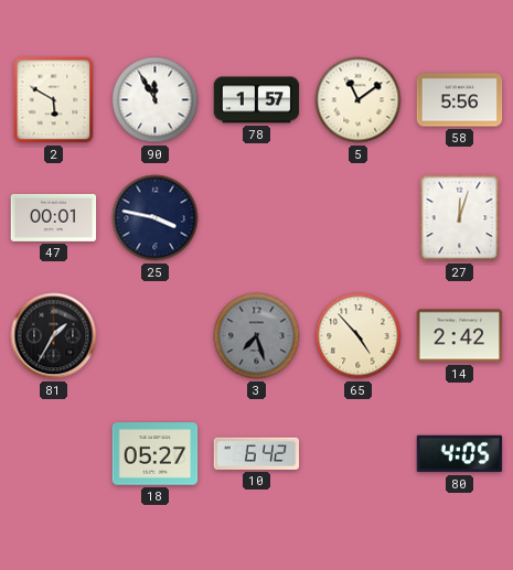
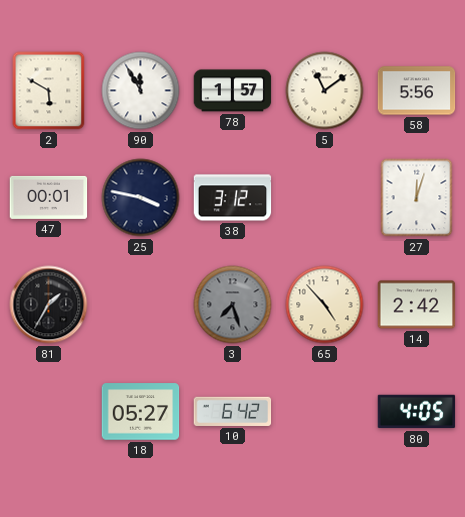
38: none -> 3:12
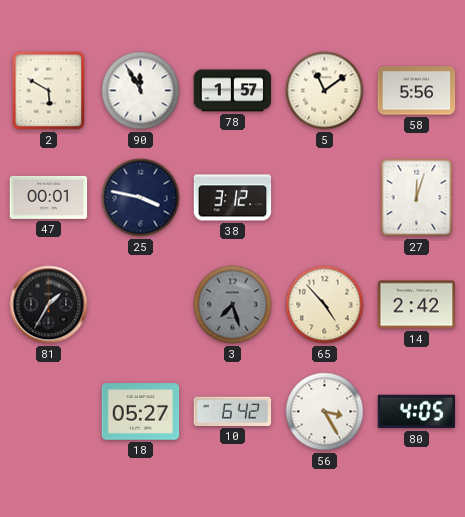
56: none -> 3:25
